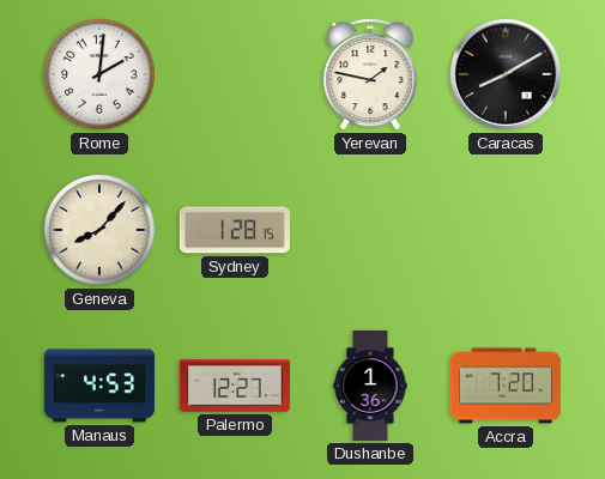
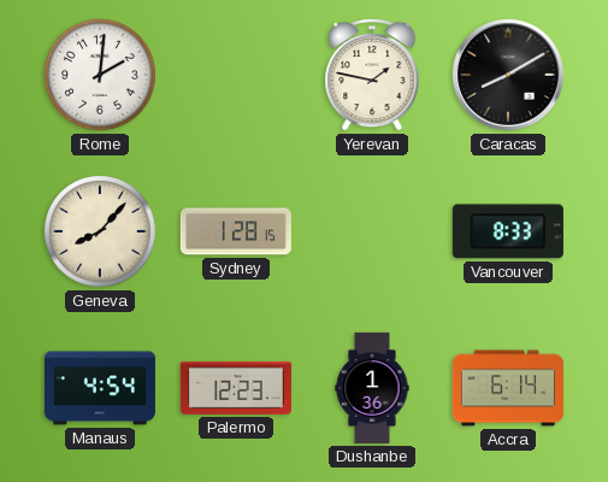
Vancouver: none -> 8:33
Manaus: 4:53 -> 4:54
Palermo: 12:27 -> 12:23
Accra: 7:20 -> 6:14
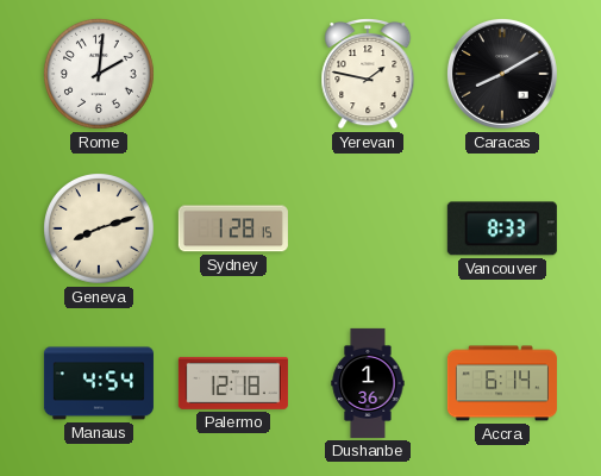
Geneva: 8:07 -> 8:12
Palermo: 12:23 -> 12:18
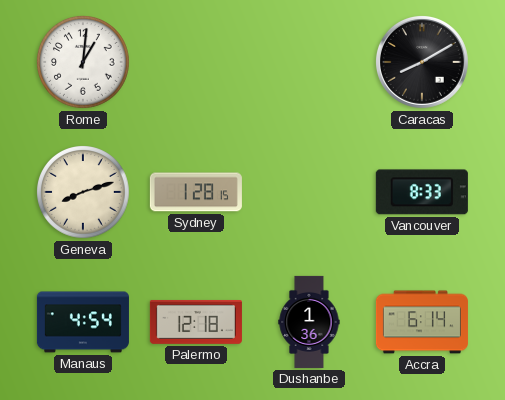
Rome: 2:01 -> 1:01
Yerevan: 1:47 -> none
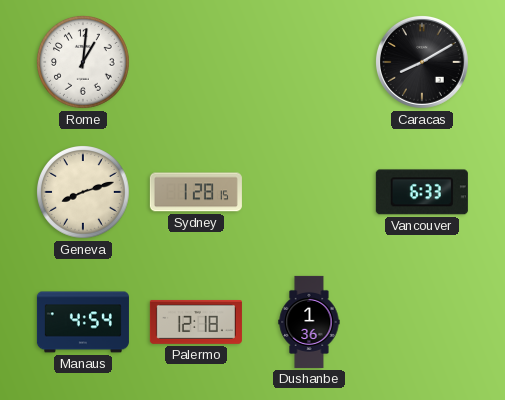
Vancouver: 8:33 -> 6:33
Accra: 6:14 -> none
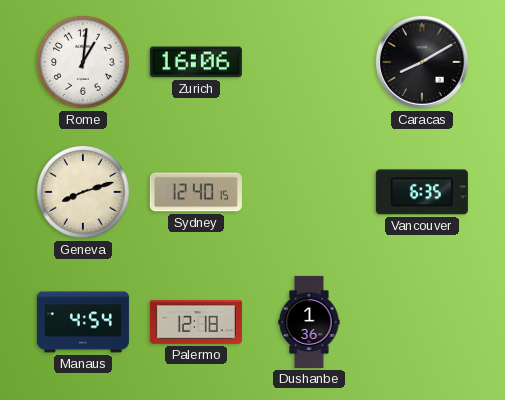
Zurich: none -> 16:06
Sydney: 1:28 -> 12:40
Vancouver: 6:33 -> 6:35
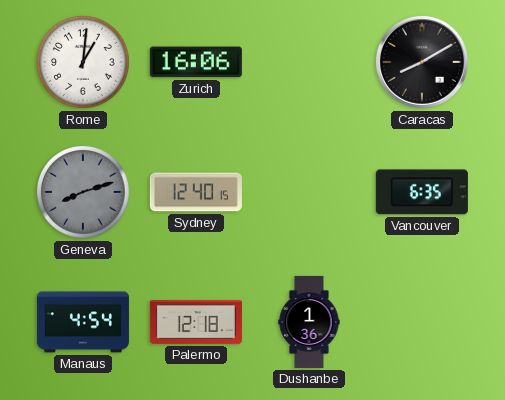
Geneva dial: cream -> grey
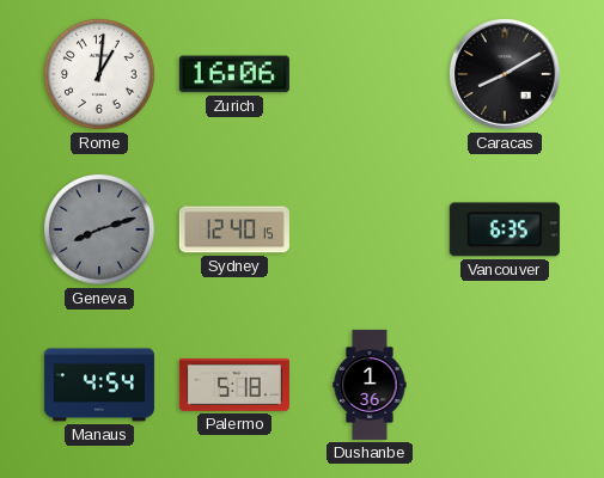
Palermo: 12:18 -> 5:18
